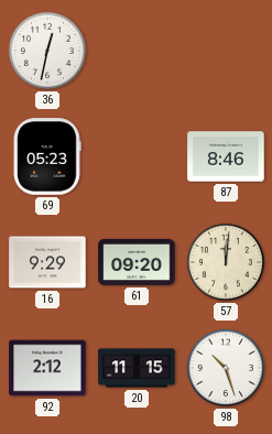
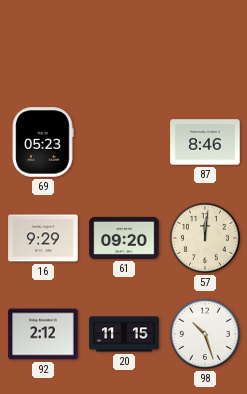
36: 12:32 -> none
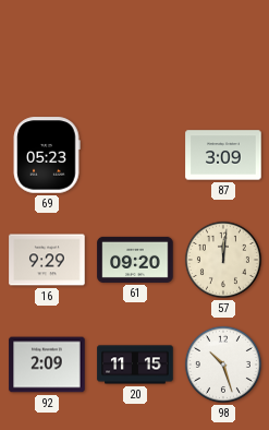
87: 8:46 -> 3:09
92: 2:12 -> 2:09
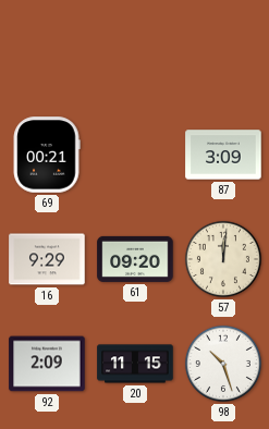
69: 05:23 -> 00:21
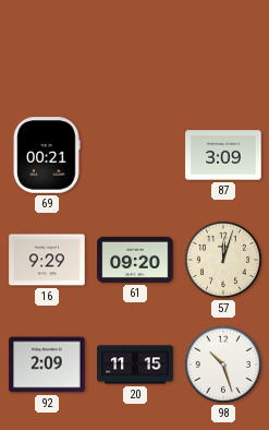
57: 12:01 -> 12:03
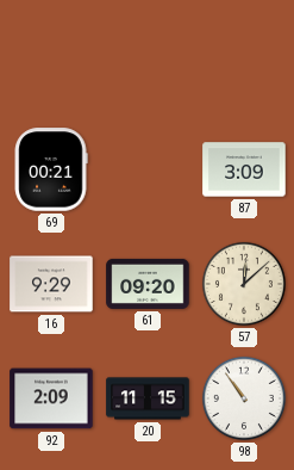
57: 12:03 -> 12:08
98: 10:27 -> 10:54
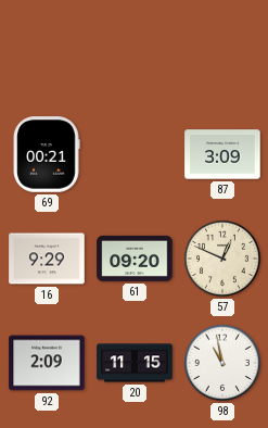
57: 12:08 -> 12:49
98: 10:54 -> 10:58
